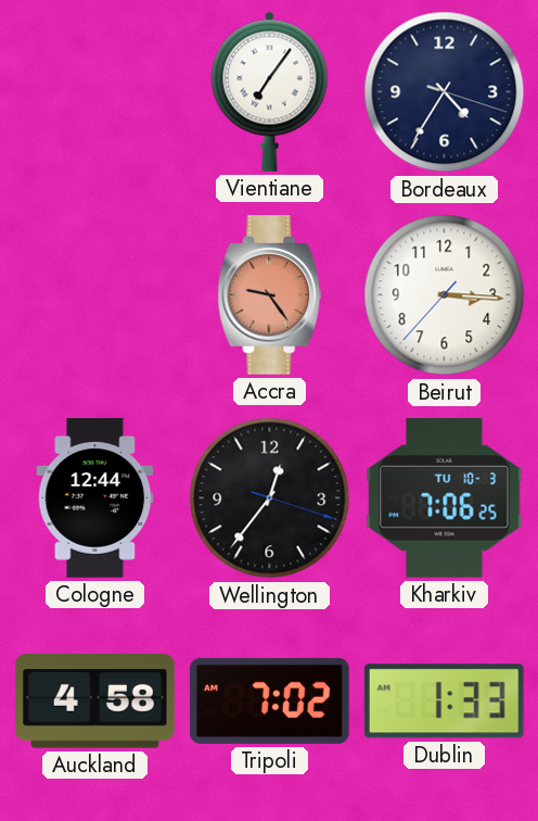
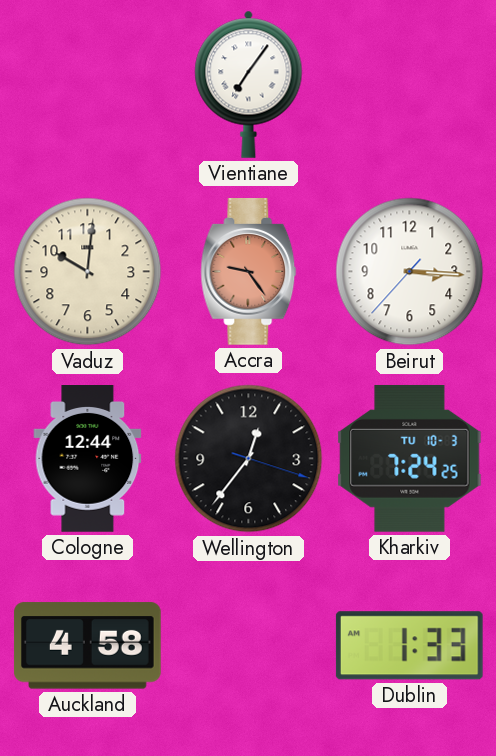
Bordeaux: 4:35 -> none
Vaduz: none -> 10:01
Kharkiv: 7:06 -> 7:24
Tripoli: 7:02 -> none
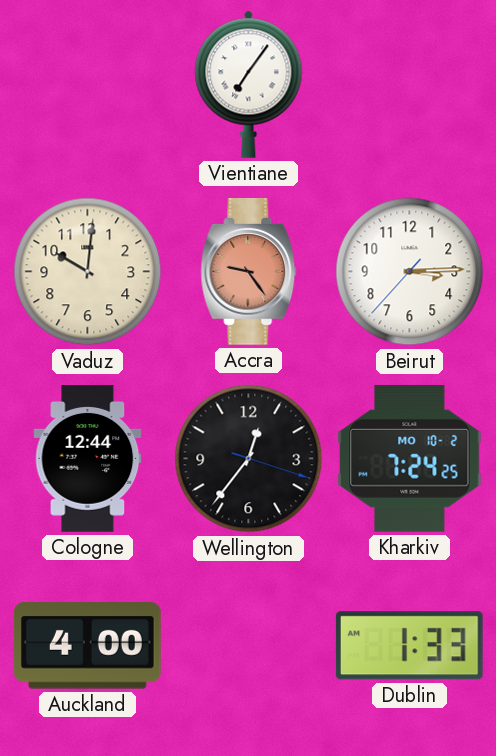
Beirut: 3:15 -> 3:14
Kharkiv date: TU 10-3 -> MO 10-2
Auckland: 4:58 -> 4:00
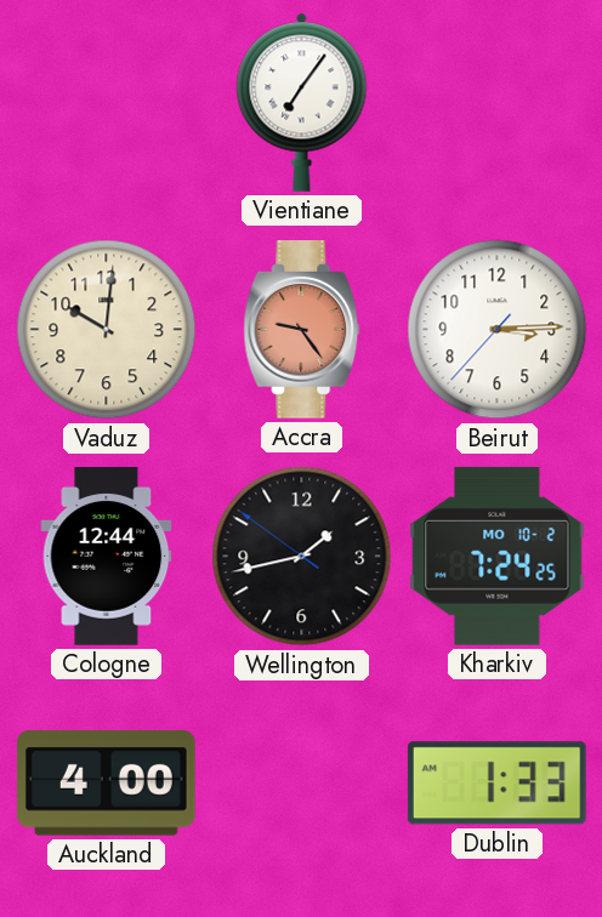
Wellington: 12:36 -> 1:42
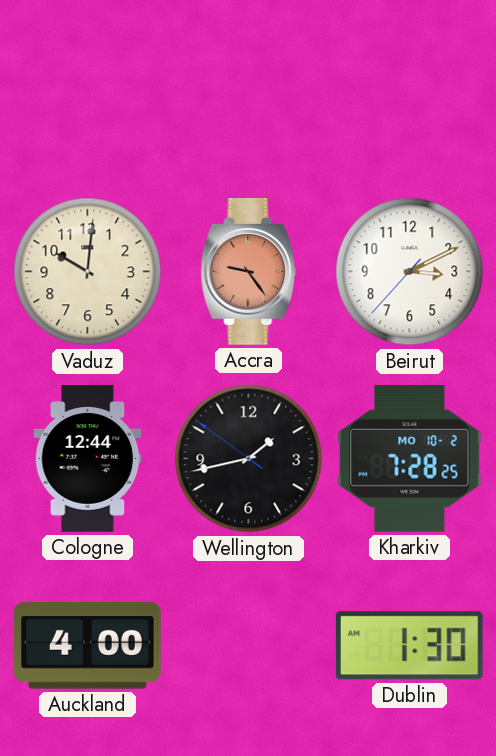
Vientiane: 7:06 -> none
Beirut: 3:14 -> 3:10
Kharkiv: 7:24 -> 7:28
Dublin: 1:33 -> 1:30
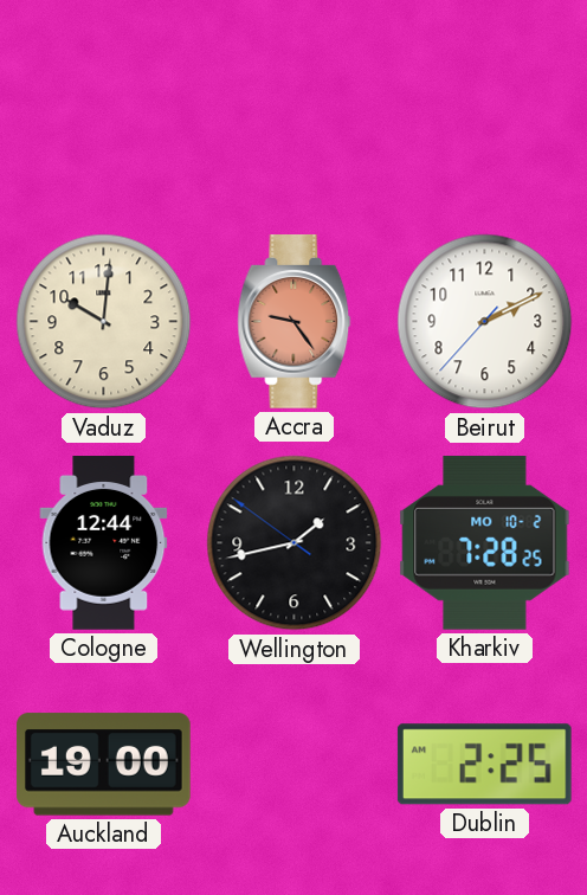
Beirut: 3:10 -> 2:10
Auckland: 4:00 -> 19:00
Dublin: 1:30 -> 2:25
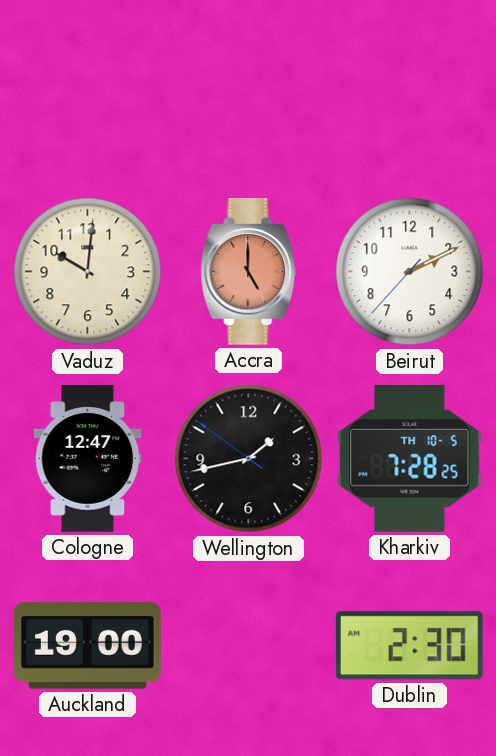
Accra: 9:24 -> 5:00
Cologne: 12:44 -> 12:47
Kharkiv date: MO 10-2 -> TH 10-5
Dublin: 2:25 -> 2:30
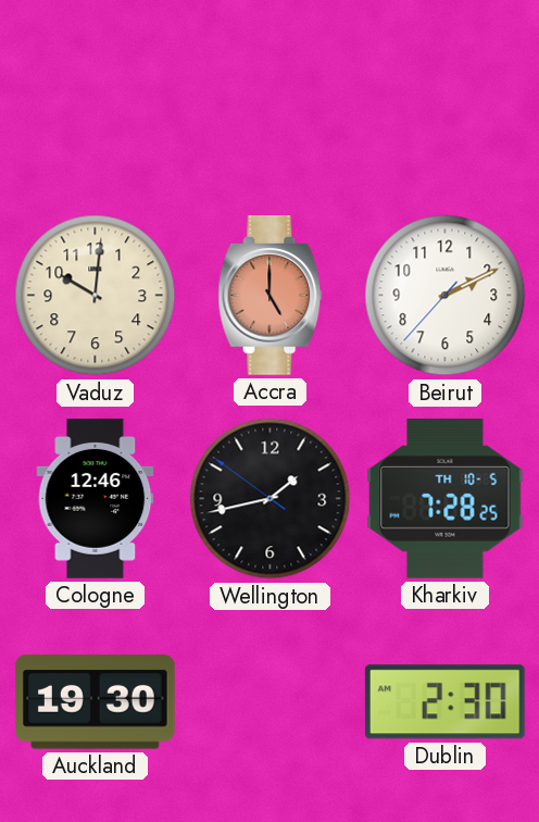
Cologne: 12:47 -> 12:46
Auckland: 19:00 -> 19:30
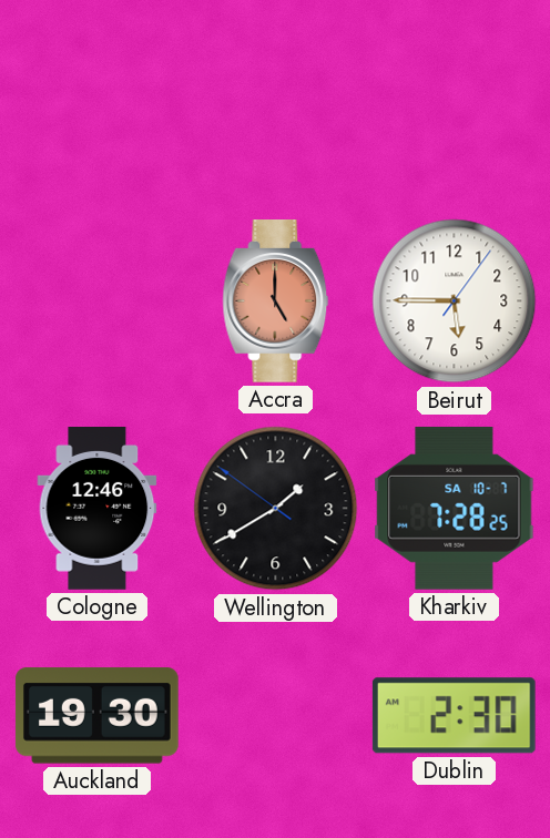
Vaduz: 10:01 -> none
Beirut: 2:10 -> 5:45
Wellington: 1:42 -> 1:39
Kharkiv date: TH 10-5 -> SA 10-7
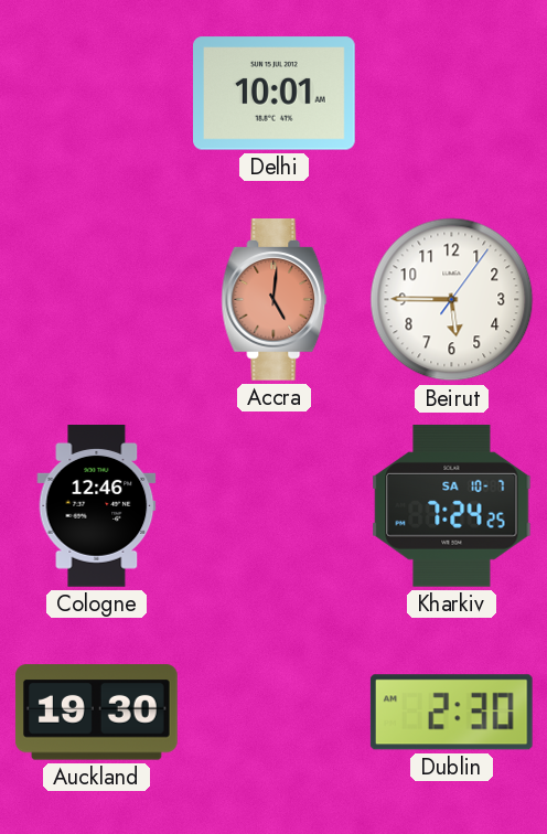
Delhi: none -> 10:01
Accra: 5:00 -> 5:01
Wellington: 1:39 -> none
Kharkiv: 7:28 -> 7:24
